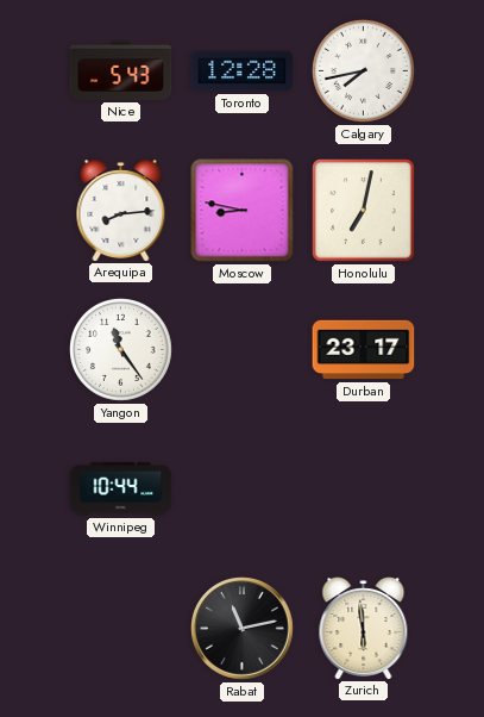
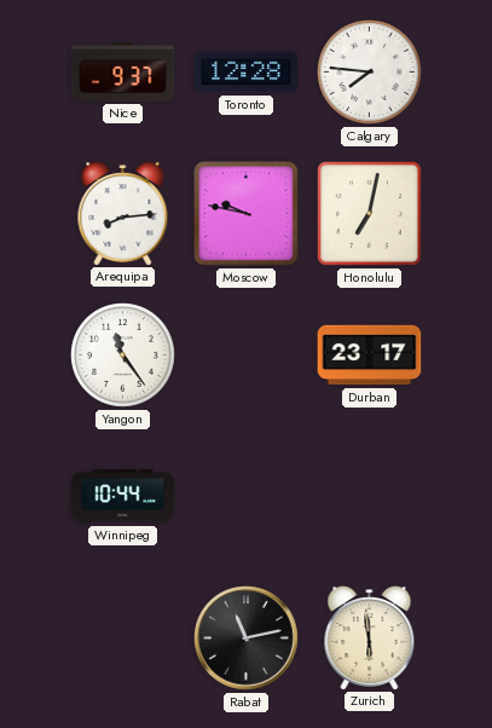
Nice: 5:43 -> 9:37
Calgary: 7:43 -> 7:46
Moscow: 8:47 -> 9:47
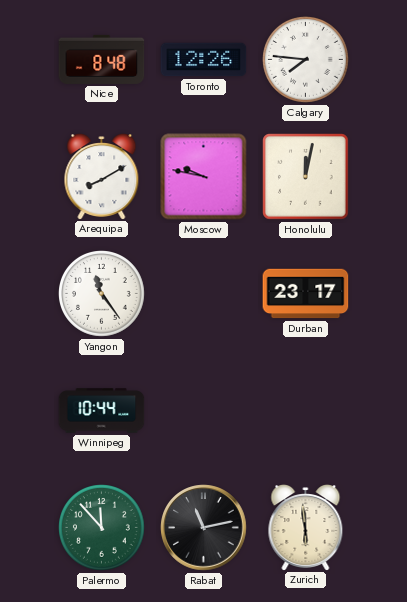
Nice: 9:37 -> 8:48
Toronto: 12:28 -> 12:26
Arequipa: 8:14 -> 8:10
Honolulu: 7:02 -> 12:02
Palermo: none -> 11:53
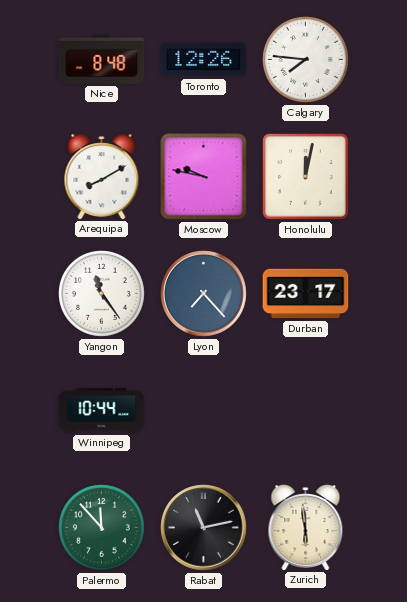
Lyon: none -> 7:23
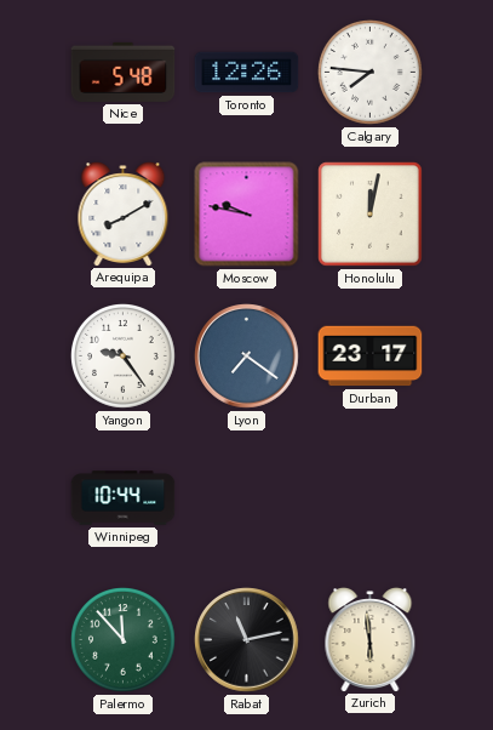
Nice: 8:48 -> 5:48
Yangon: 11:24 -> 9:24
Lyon: 7:23 -> 7:21
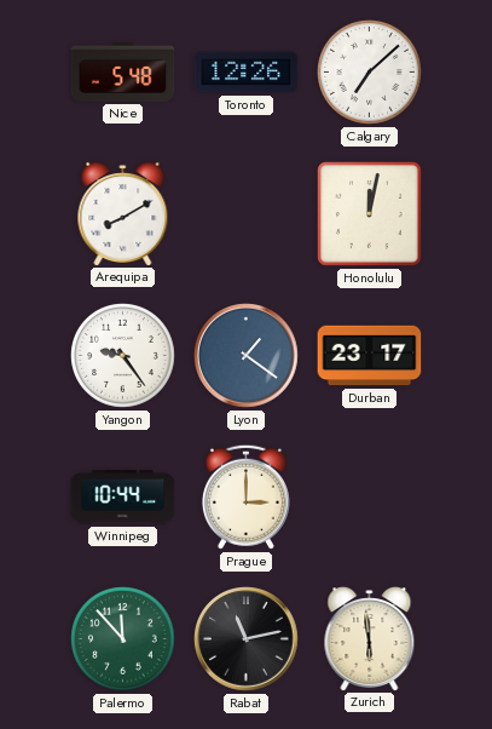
Calgary: 7:46 -> 7:08
Moscow: 9:47 -> none
Lyon: 7:21 -> 1:21
Prague: none -> 3:00
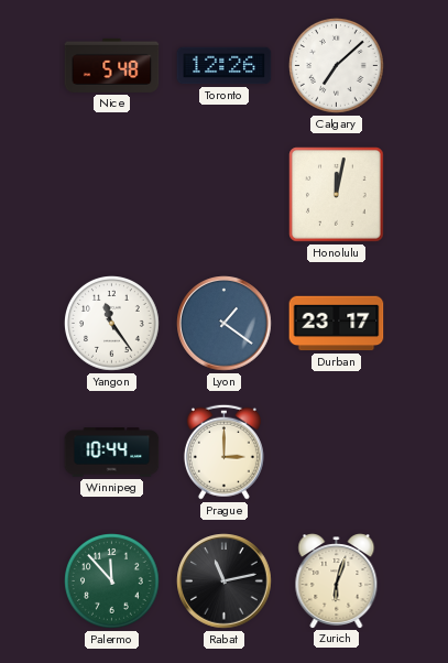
Arequipa: 8:10 -> none
Yangon: 9:24 -> 11:24
Zurich: 5:59 -> 6:03
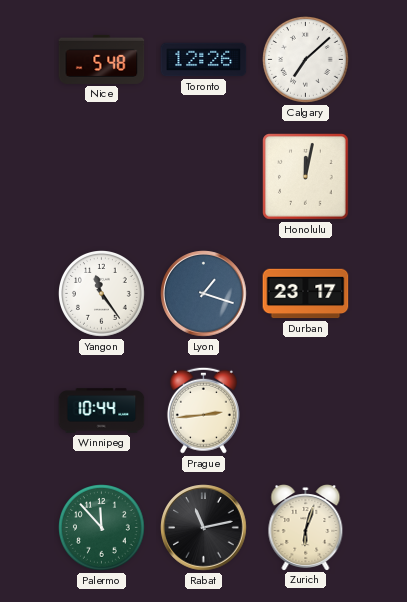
Lyon: 1:21 -> 1:18
Prague: 3:00 -> 2:44
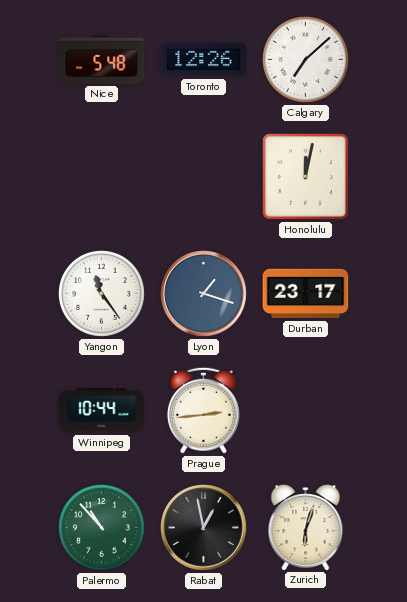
Palermo: 11:53 -> 10:53
Rabat: 11:13 -> 12:58
